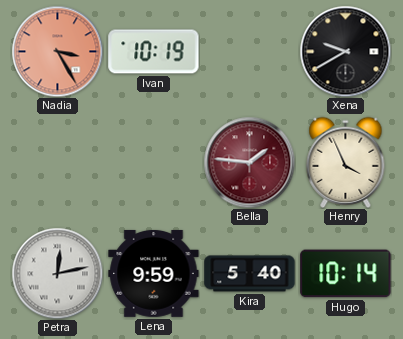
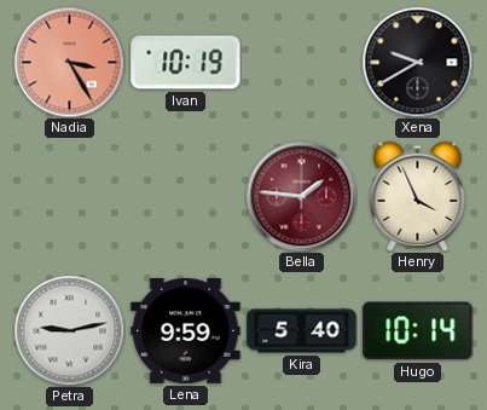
Petra: 12:13 -> 9:13
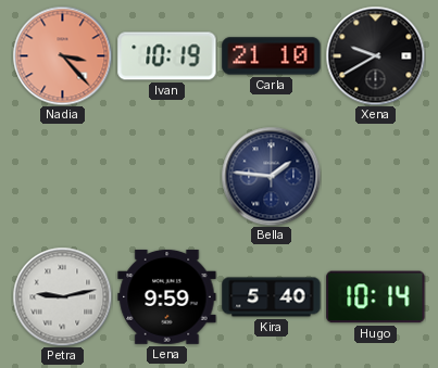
Nadia: 3:25 -> 3:23
Carla: none -> 21:10
Bella dial: burgundy -> navy
Henry: 3:56 -> none
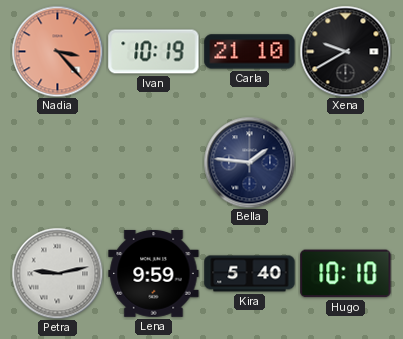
Hugo: 10:14 -> 10:10
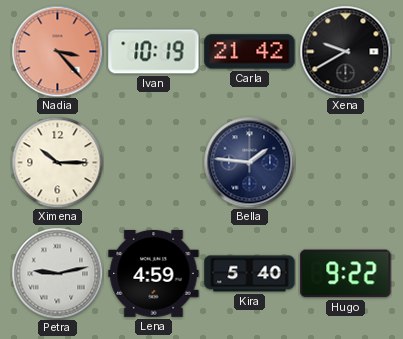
Carla: 21:10 -> 21:42
Ximena: none -> 10:15
Lena: 9:59 -> 4:59
Hugo: 10:10 -> 9:22
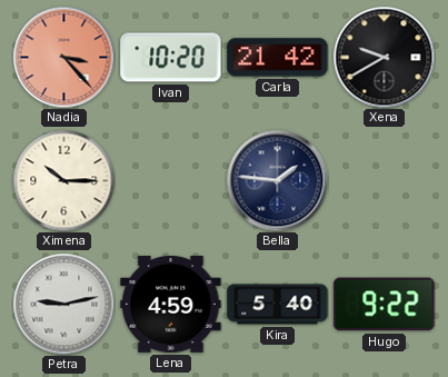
Ivan: 10:19 -> 10:20
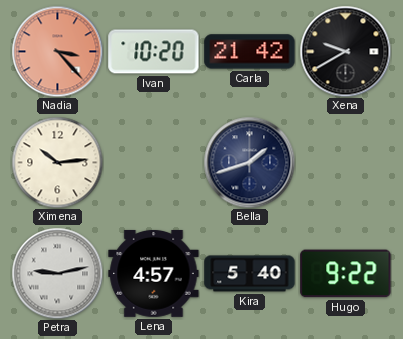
Ximena: 10:15 -> 10:14
Bella: 1:46 -> 1:42
Lena: 4:59 -> 4:57
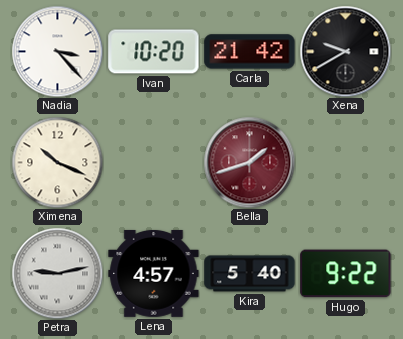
Nadia dial: salmon -> white
Ximena: 10:14 -> 10:19
Bella dial: navy -> burgundy
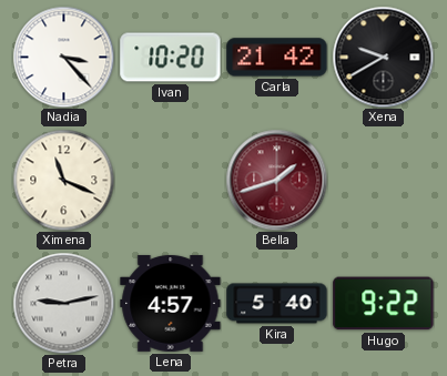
Ximena: 10:19 -> 11:19
